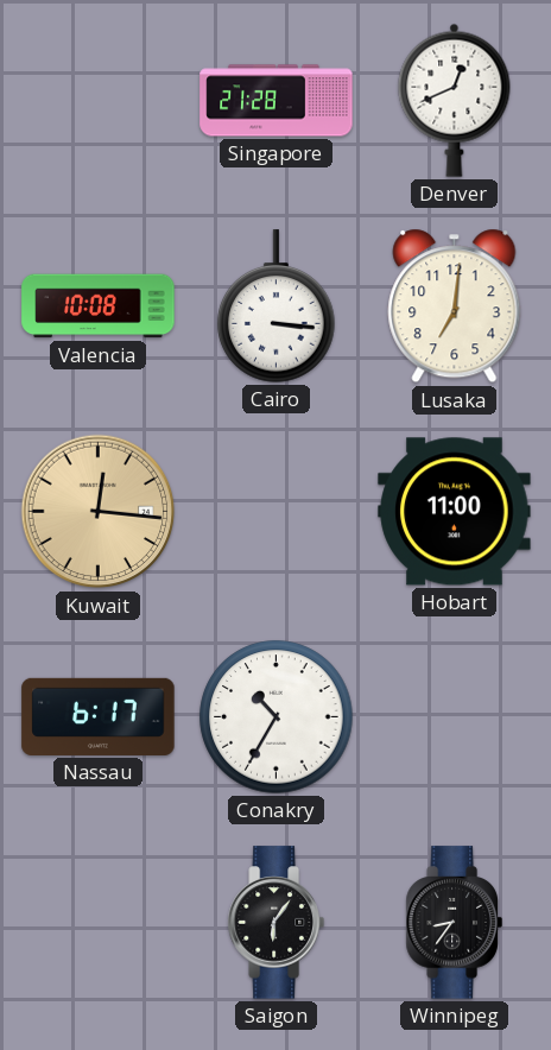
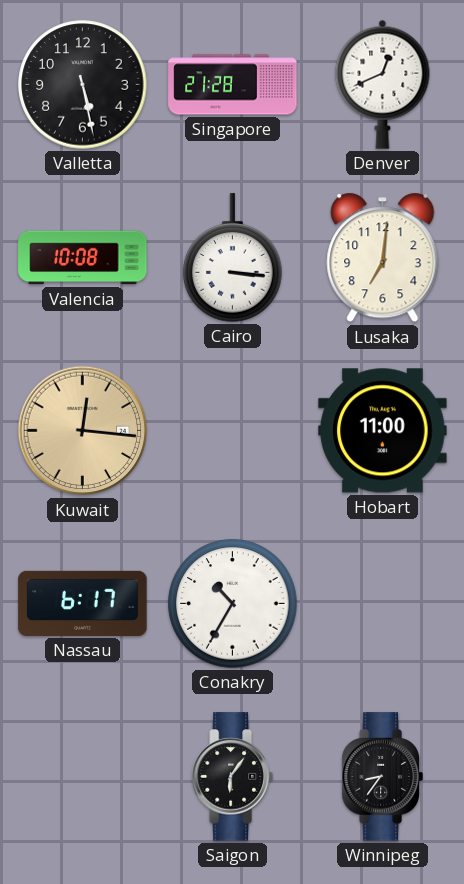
Valletta: none -> 5:28
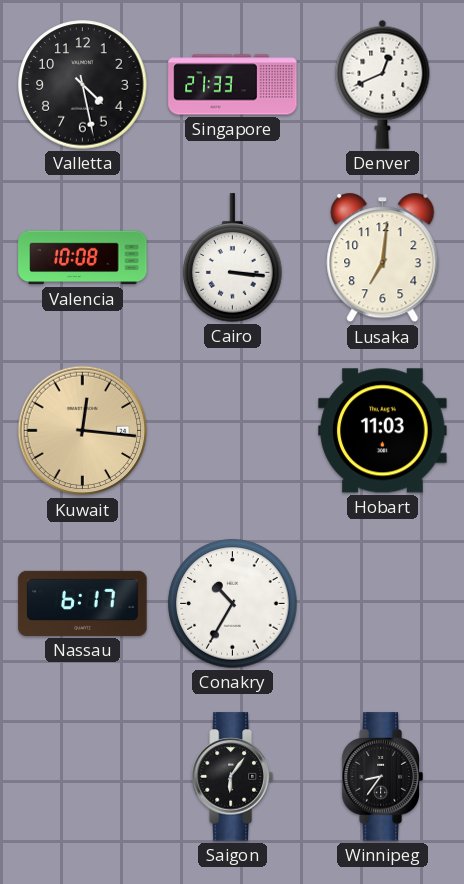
Valletta: 5:28 -> 4:28
Singapore: 21:28 -> 21:33
Hobart: 11:00 -> 11:03
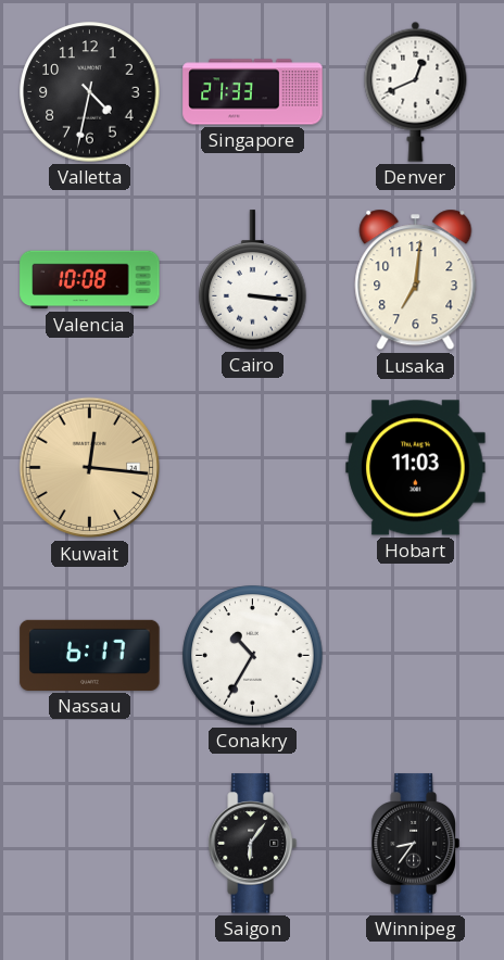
Valletta: 4:28 -> 4:32
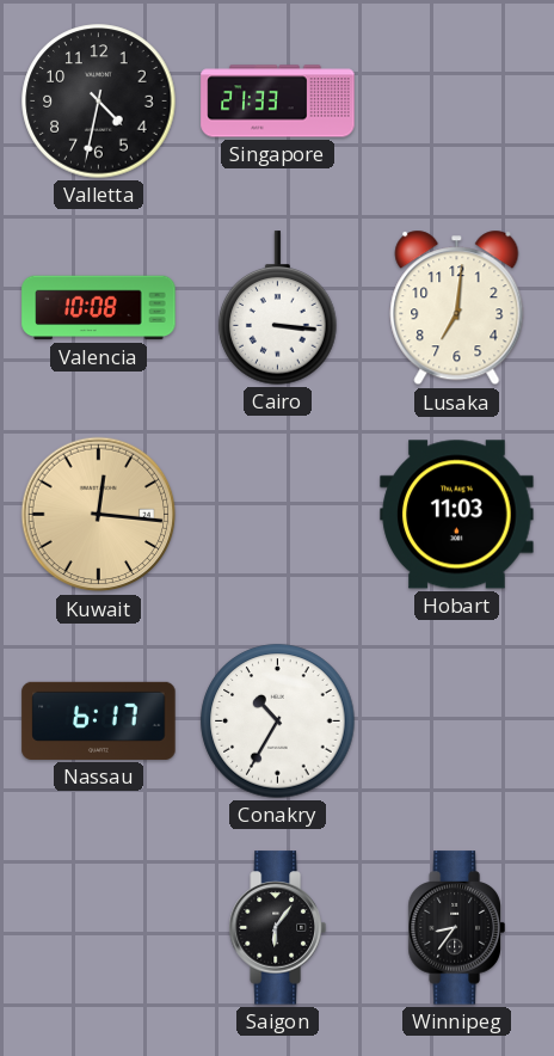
Denver: 12:41 -> none
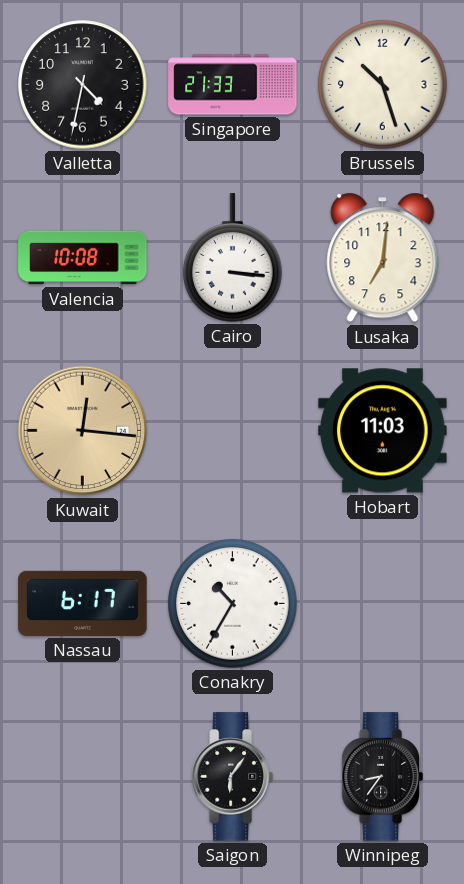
Brussels: none -> 10:27
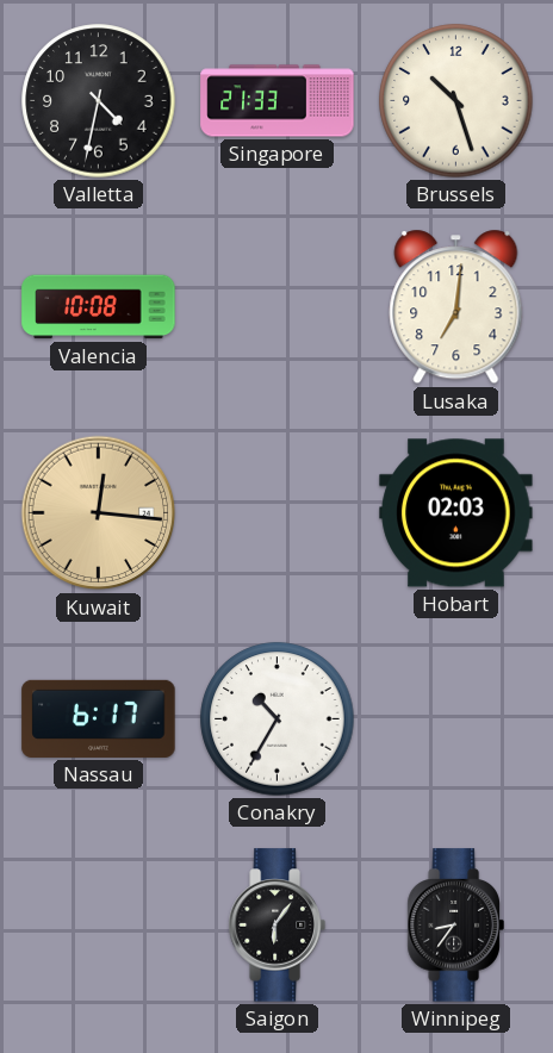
Cairo: 3:16 -> none
Hobart: 11:03 -> 02:03
